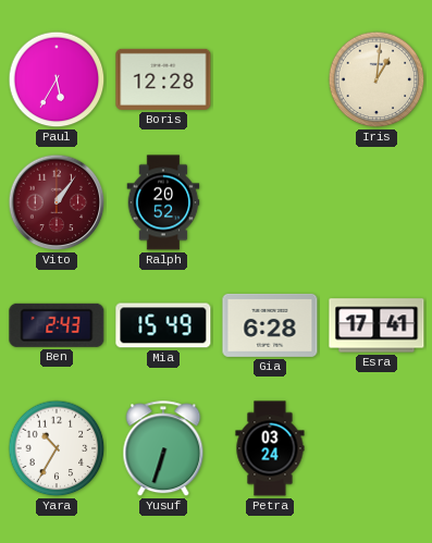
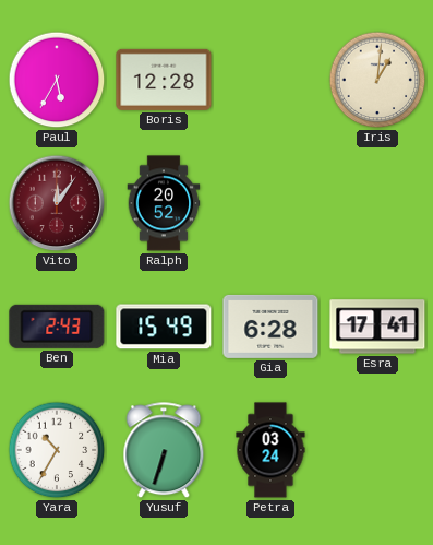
Vito: 1:06 -> 12:06
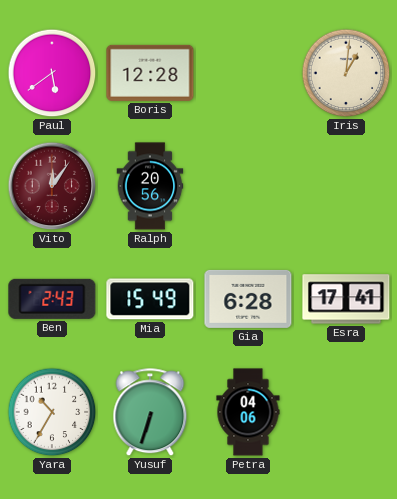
Paul: 5:35 -> 5:39
Ralph: 20:52 -> 20:56
Petra: 03:24 -> 04:06
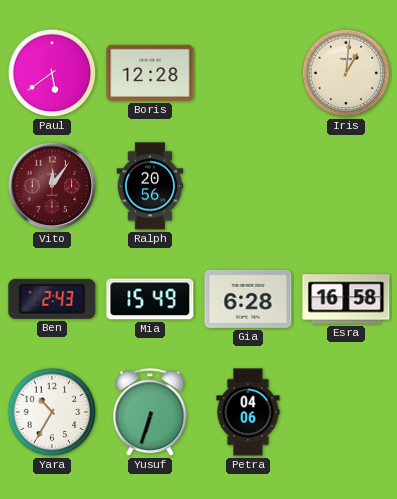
Esra: 17:41 -> 16:58
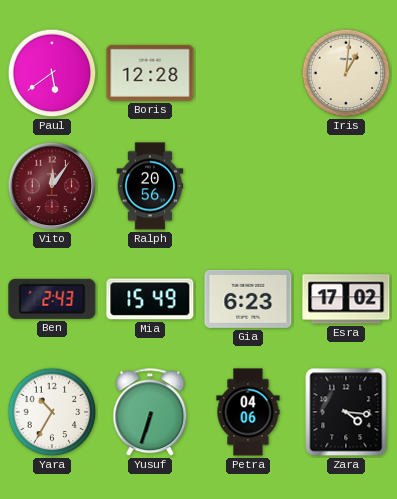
Gia: 6:28 -> 6:23
Esra: 16:58 -> 17:02
Zara: none -> 4:16
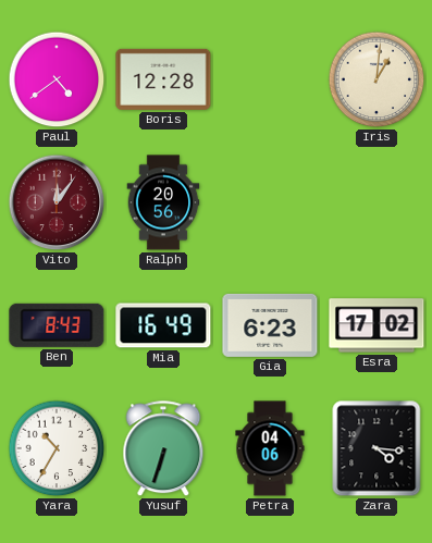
Paul: 5:39 -> 4:39
Ben: 2:43 -> 8:43
Mia: 15:49 -> 16:49
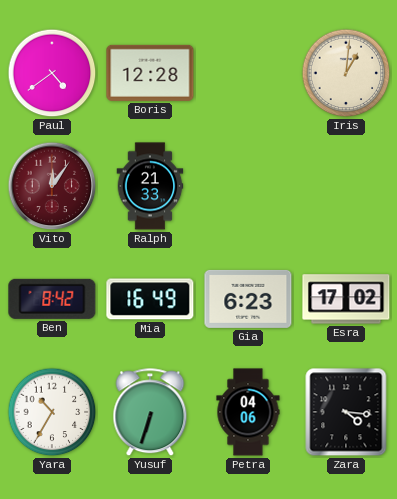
Ralph: 20:56 -> 21:33
Ben: 8:43 -> 8:42
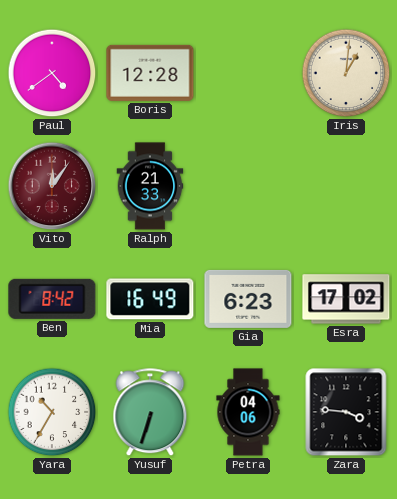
Zara: 4:16 -> 3:46
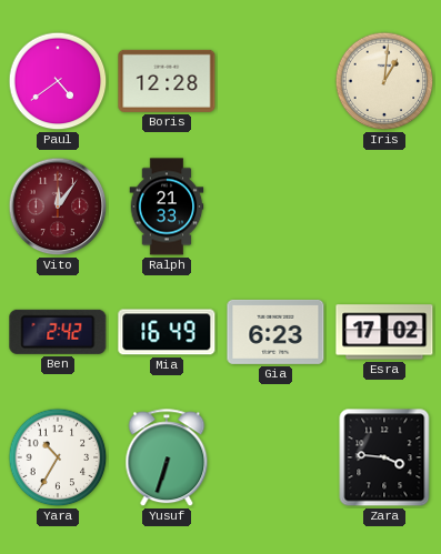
Ben: 8:42 -> 2:42
Petra: 04:06 -> none
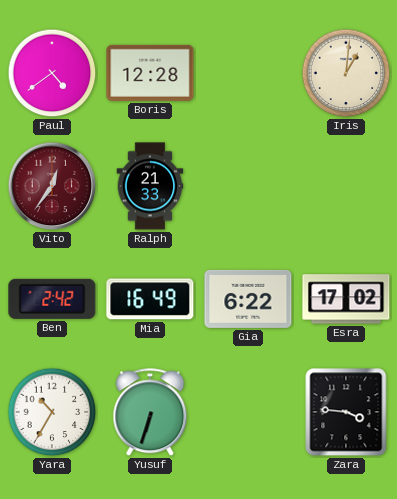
Vito: 12:06 -> 12:36
Gia: 6:23 -> 6:22
